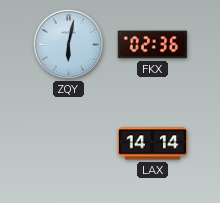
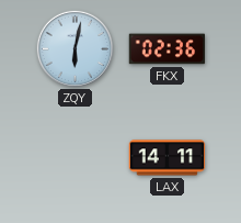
LAX: 14:14 -> 14:11
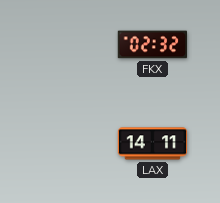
ZQY: 6:02 -> none
FKX: 02:36 -> 02:32
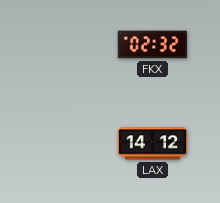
LAX: 14:11 -> 14:12
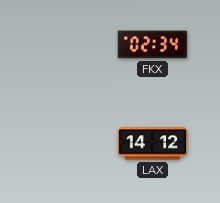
FKX: 02:32 -> 02:34
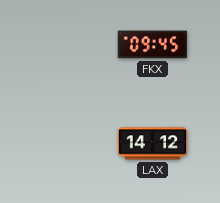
FKX: 02:34 -> 09:45
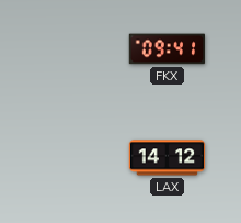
FKX: 09:45 -> 09:41
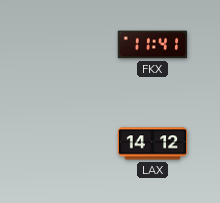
FKX: 09:41 -> 11:41
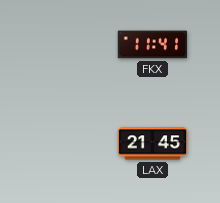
LAX: 14:12 -> 21:45
